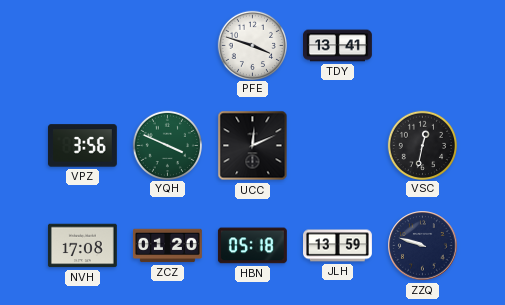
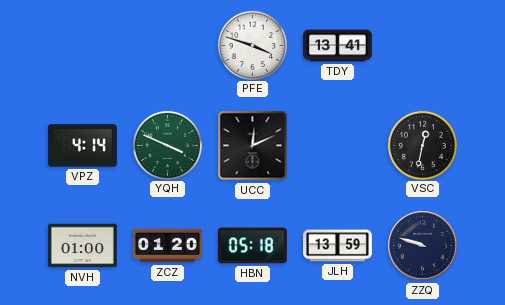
VPZ: 3:56 -> 4:14
NVH: 17:08 -> 01:00
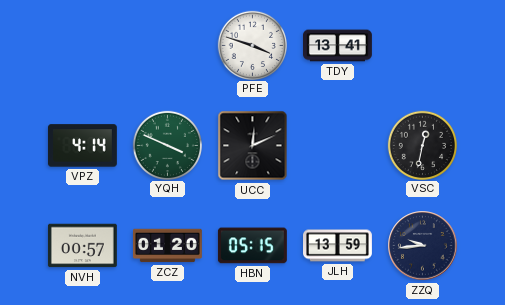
NVH: 01:00 -> 00:57
HBN: 05:18 -> 05:15
ZZQ: 9:48 -> 9:44
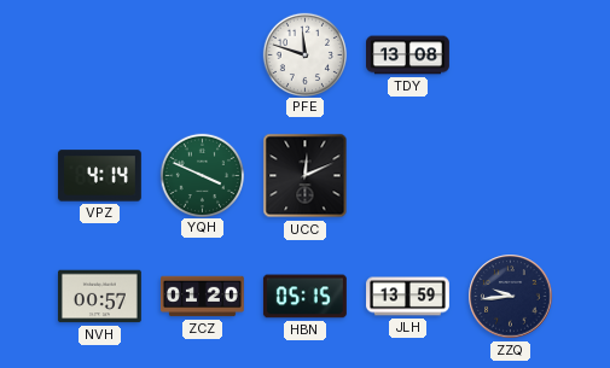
PFE: 3:48 -> 11:48
TDY: 13:41 -> 13:08
VSC: 12:32 -> none
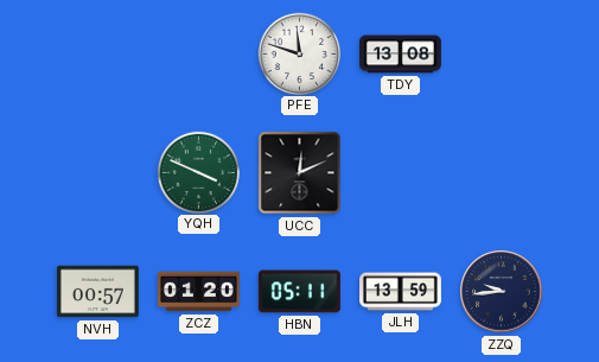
VPZ: 4:14 -> none
HBN: 05:15 -> 05:11
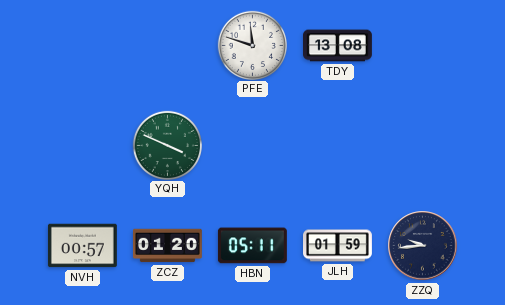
UCC: 12:11 -> none
JLH: 13:59 -> 01:59
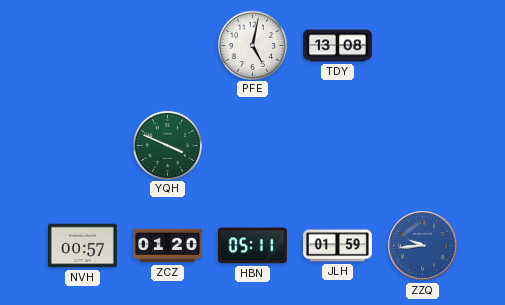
PFE: 11:48 -> 5:02
ZZQ dial: navy -> blue
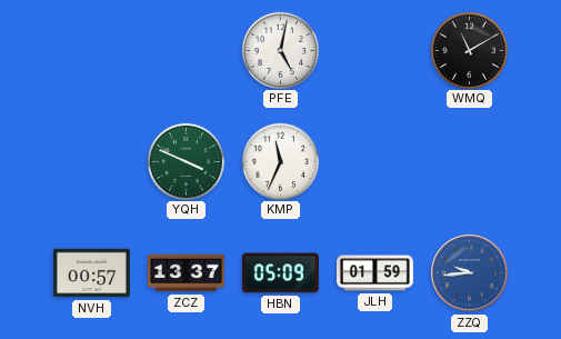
TDY: 13:08 -> none
WMQ: none -> 11:10
KMP: none -> 11:34
ZCZ: 01:20 -> 13:37
HBN: 05:11 -> 05:09
